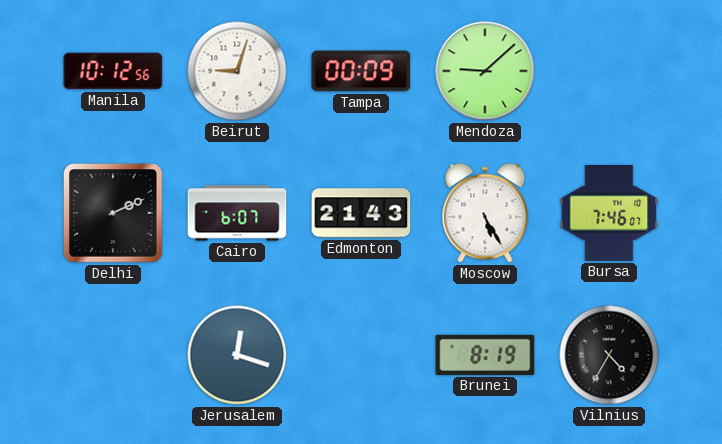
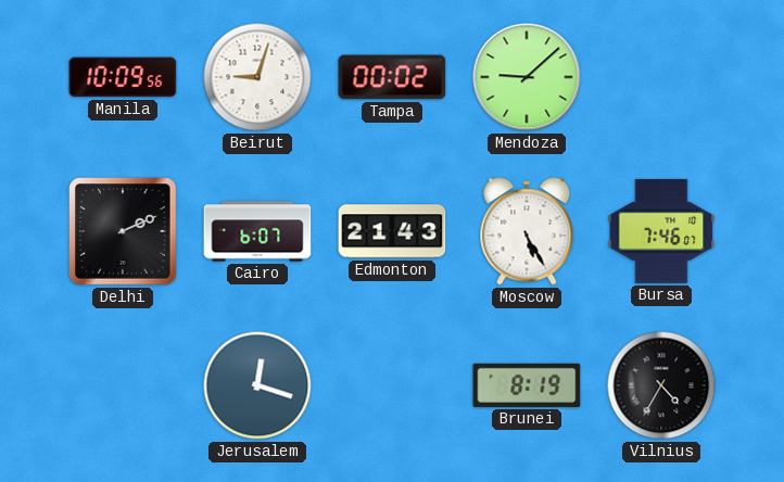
Manila: 10:12 -> 10:09
Tampa: 00:09 -> 00:02
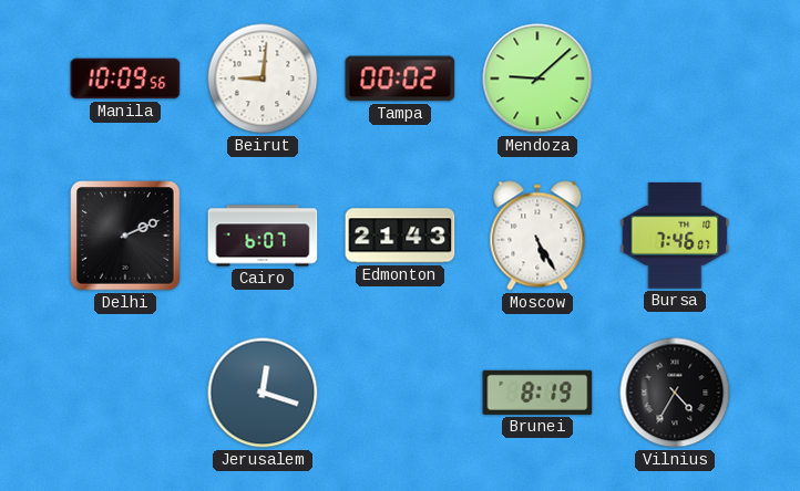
Beirut: 9:03 -> 9:01
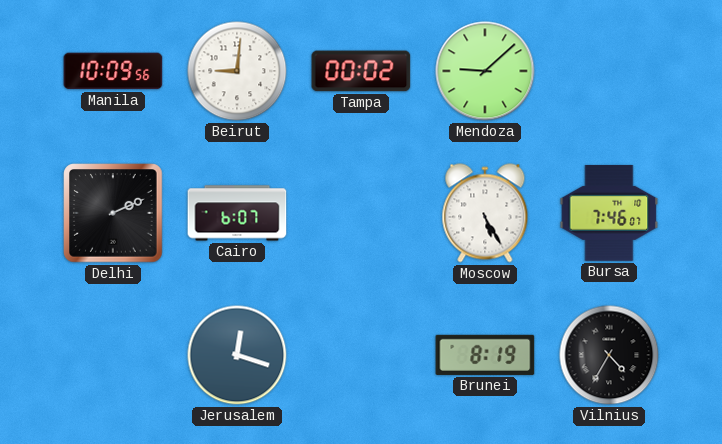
Edmonton: 21:43 -> none
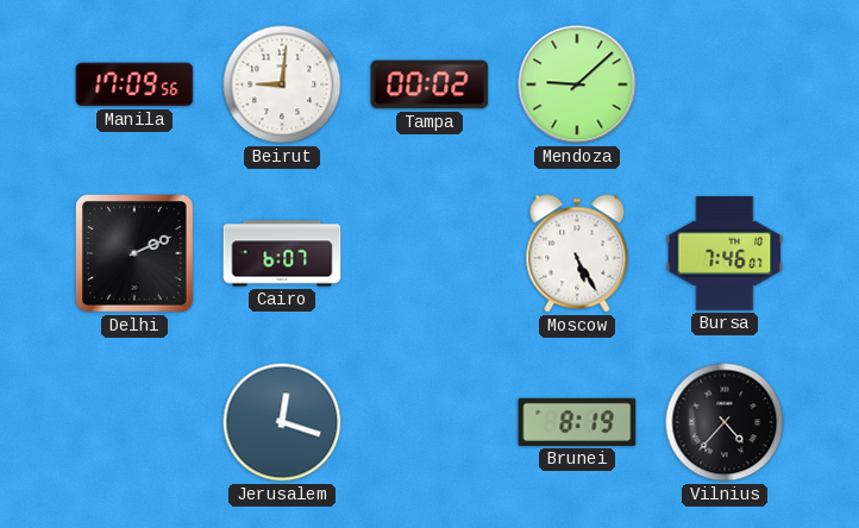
Manila: 10:09 -> 17:09
Vilnius: 4:35 -> 4:37
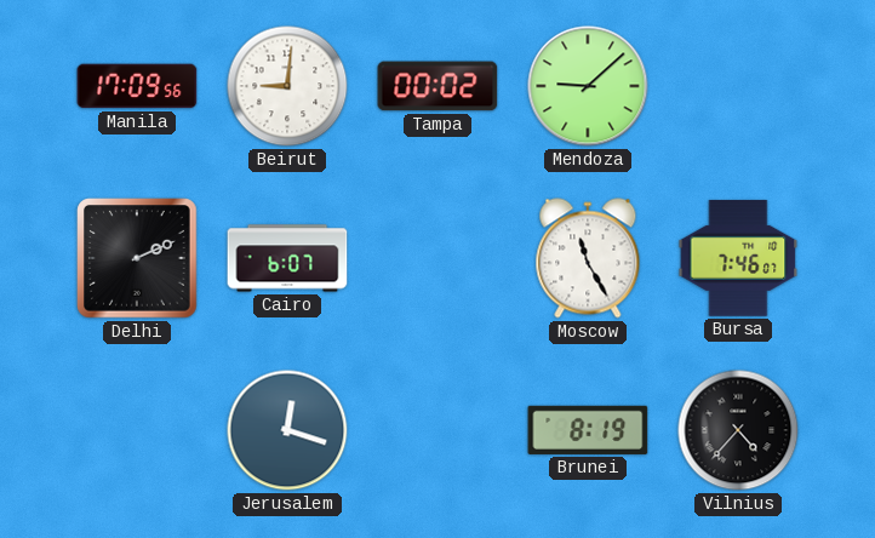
Moscow: 5:25 -> 11:25
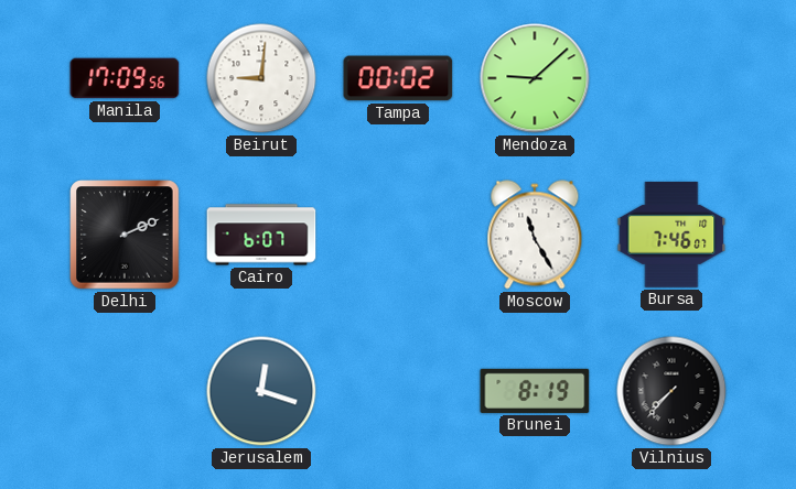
Vilnius: 4:37 -> 7:37
